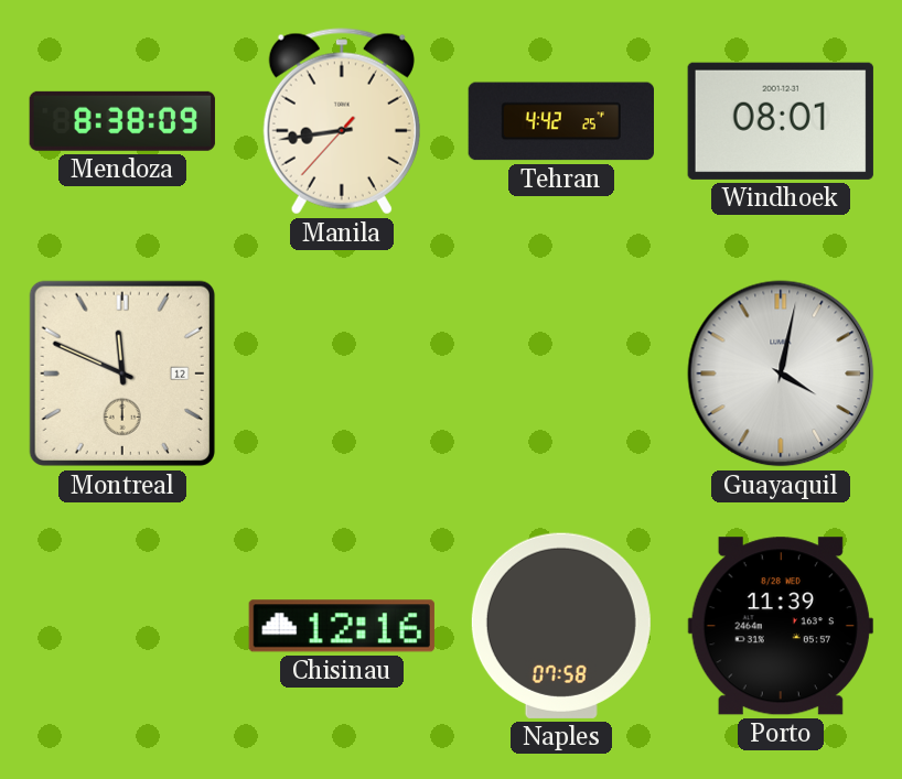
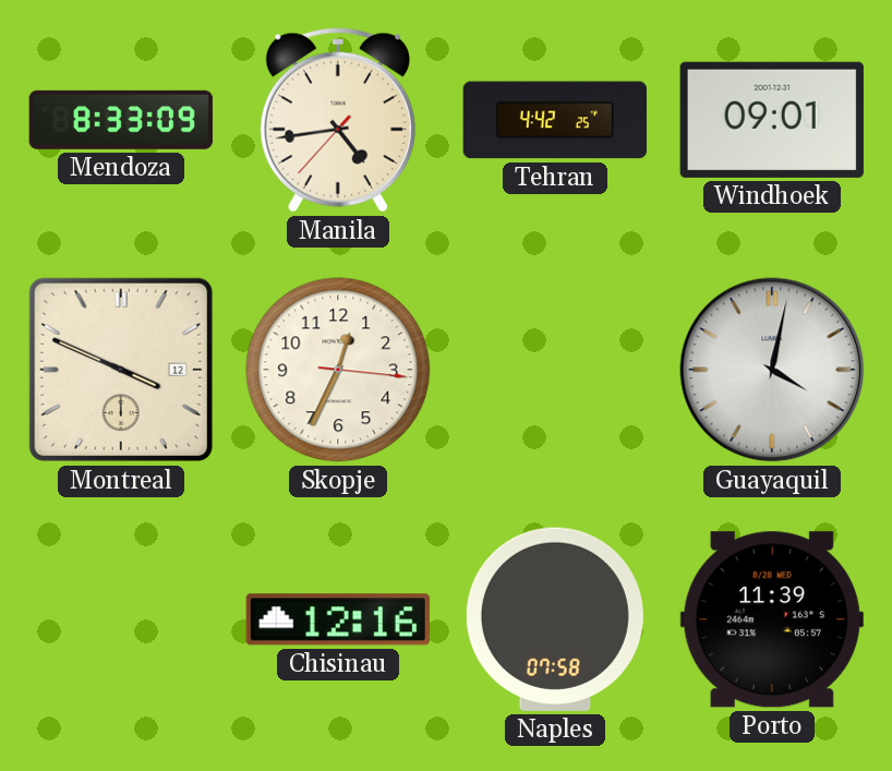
Mendoza: 8:38 -> 8:33
Manila: 8:43 -> 4:43
Windhoek: 08:01 -> 09:01
Montreal: 11:49 -> 3:49
Skopje: none -> 12:34
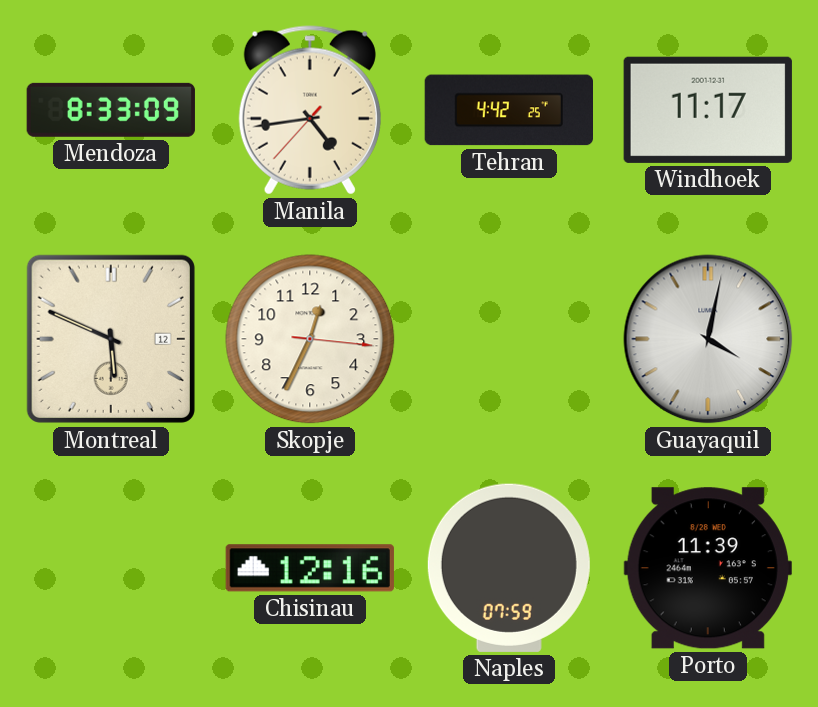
Windhoek: 09:01 -> 11:17
Montreal: 3:49 -> 5:49
Naples: 07:58 -> 07:59
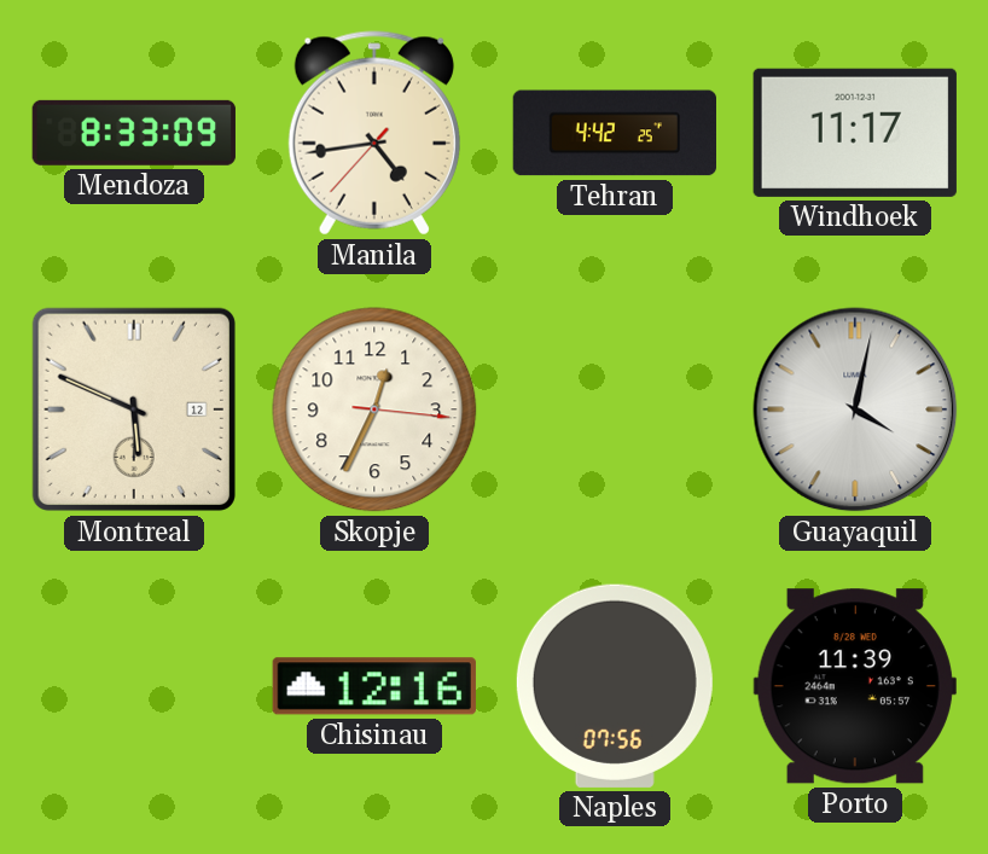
Naples: 07:59 -> 07:56
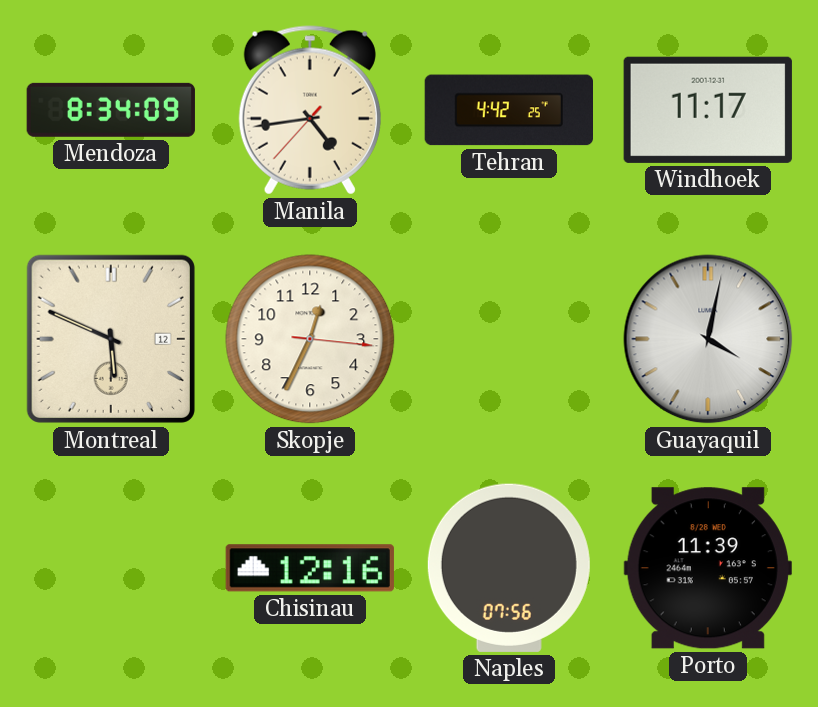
Mendoza: 8:33 -> 8:34
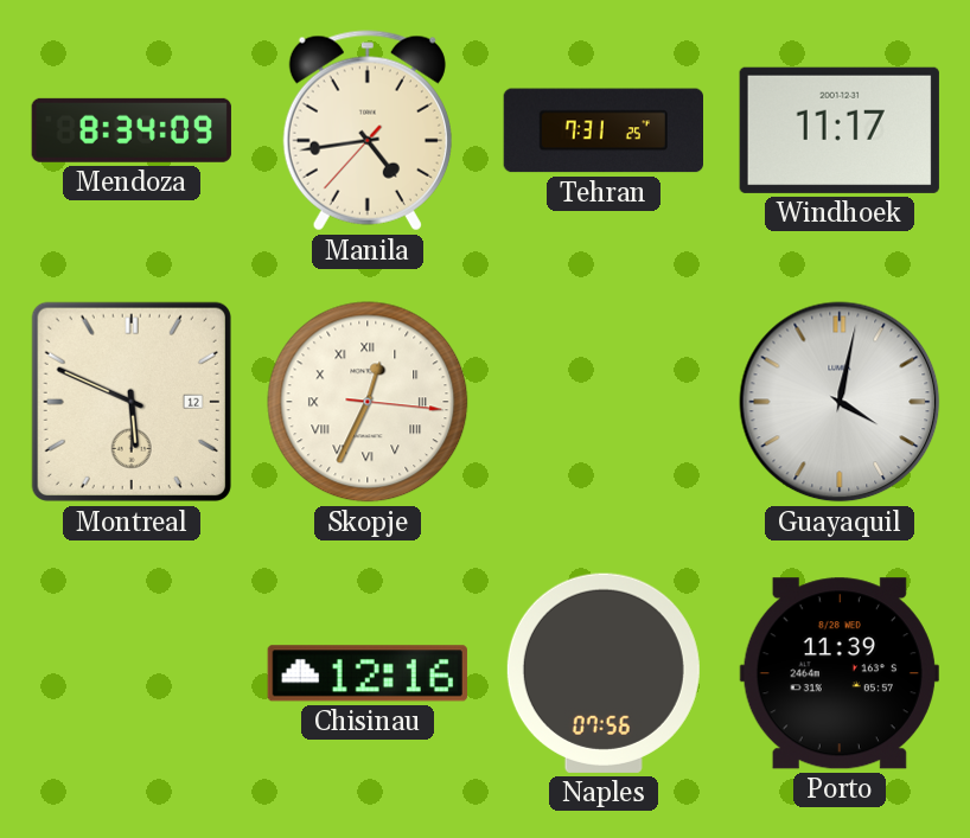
Tehran: 4:42 -> 7:31
Skopje numerals: Arabic -> Roman
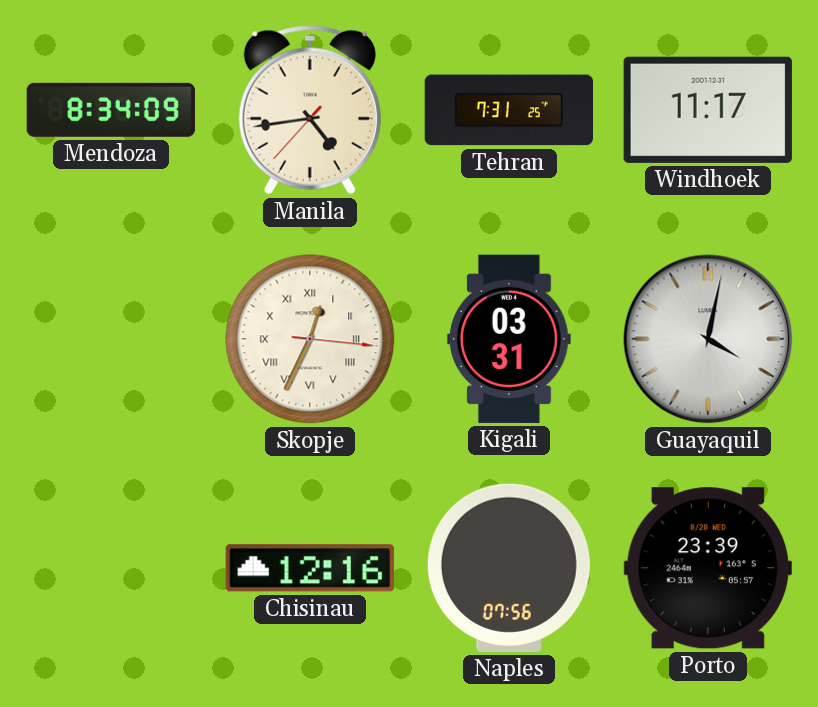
Montreal: 5:49 -> none
Kigali: none -> 03:31
Porto: 11:39 -> 23:39
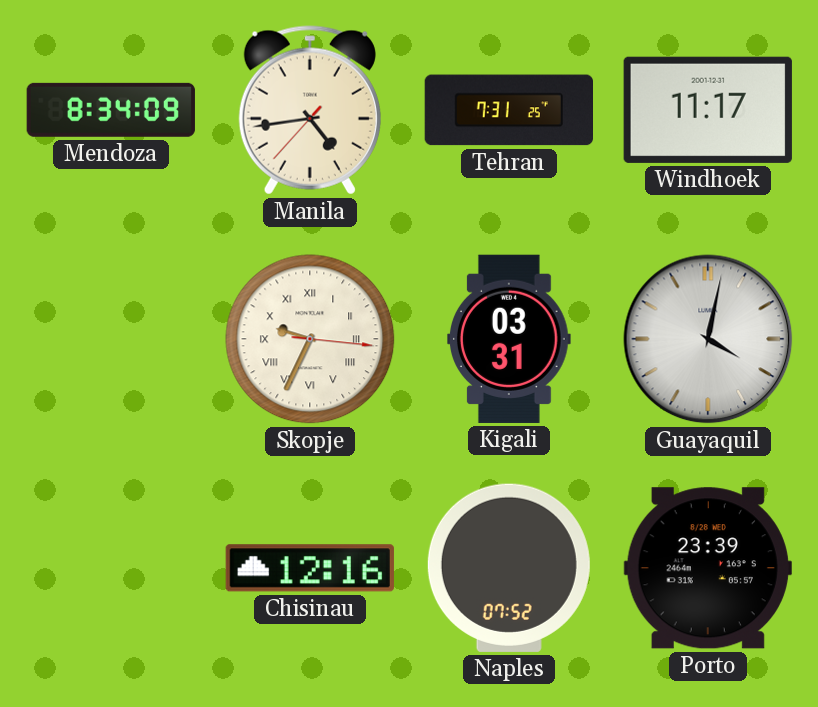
Skopje: 12:34 -> 9:34
Naples: 07:56 -> 07:52
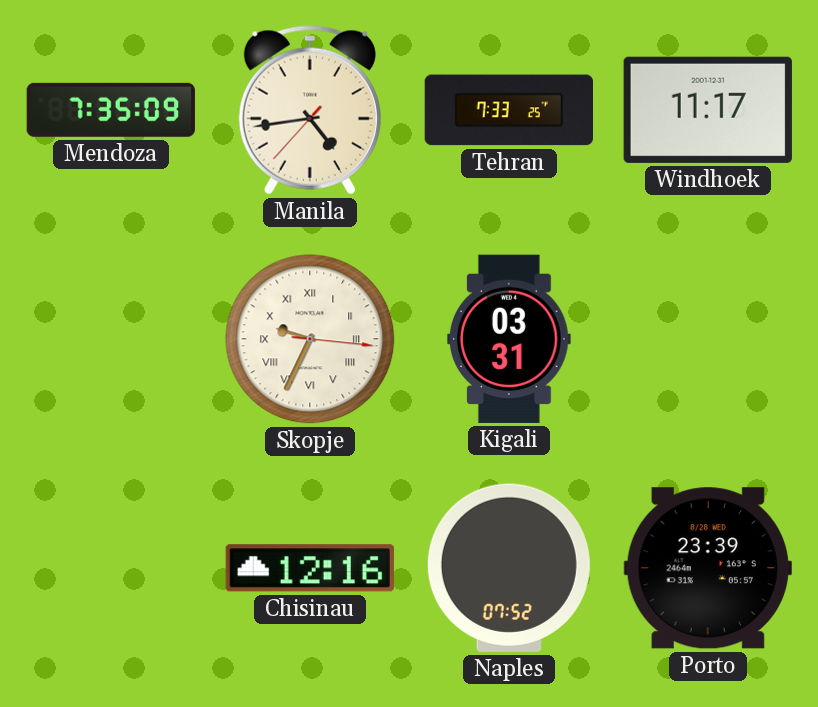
Mendoza: 8:34 -> 7:35
Tehran: 7:31 -> 7:33
Guayaquil: 4:02 -> none
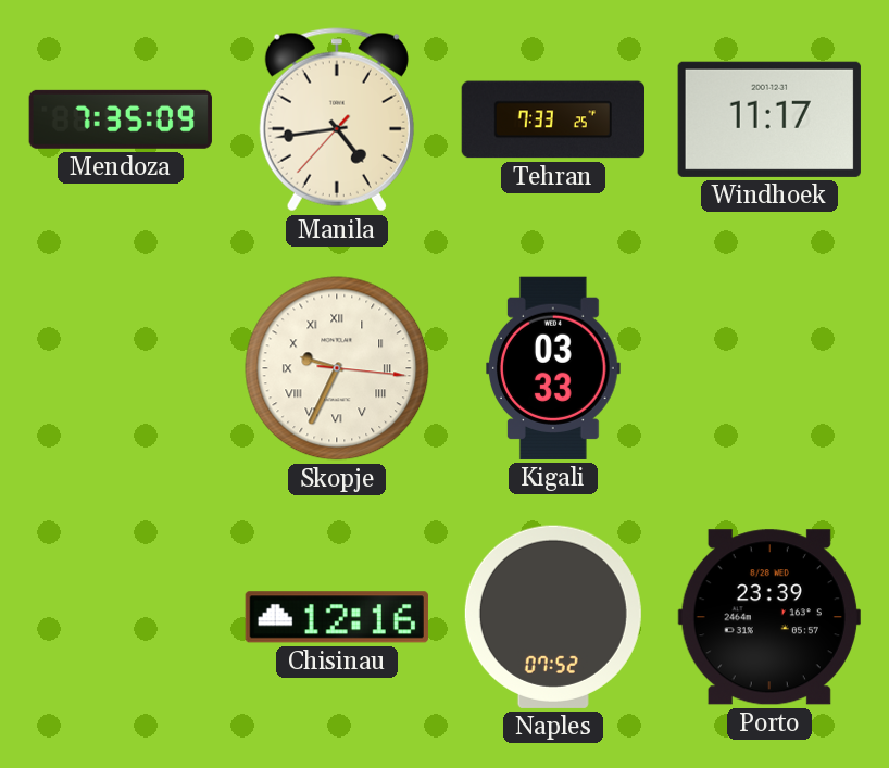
Kigali: 03:31 -> 03:33
